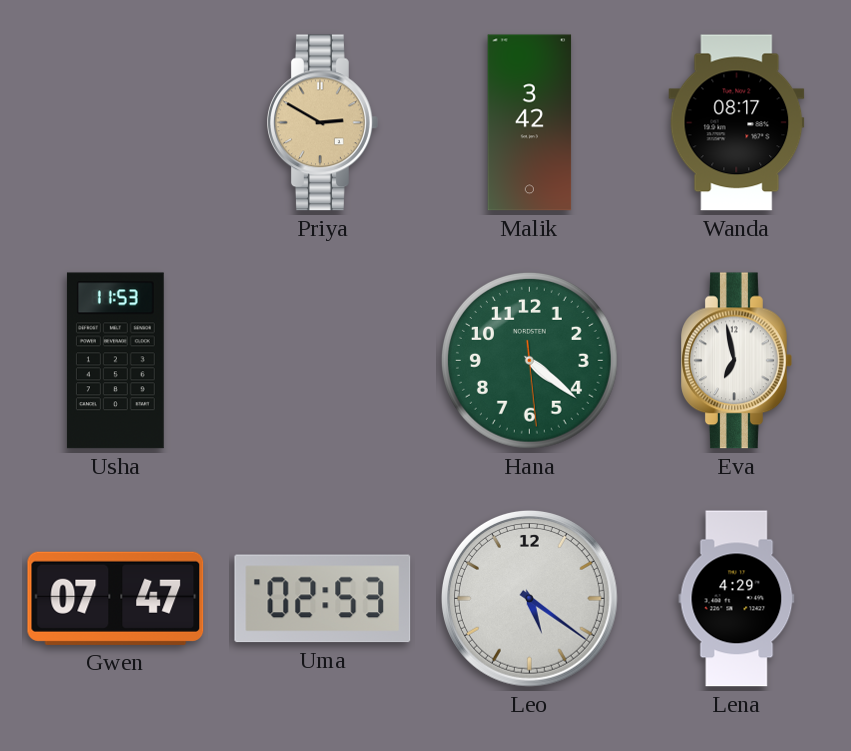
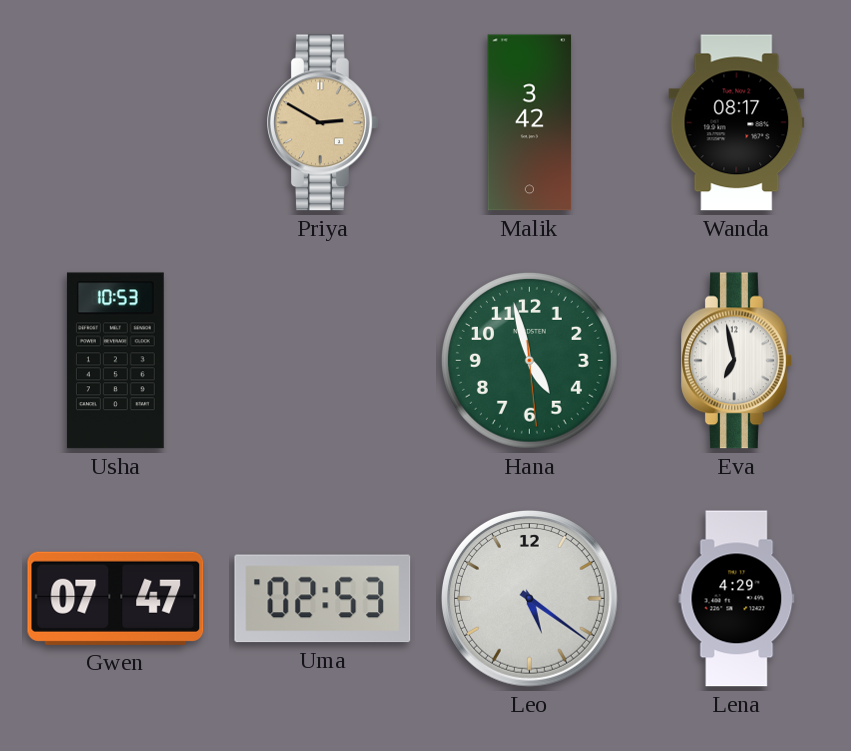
Usha: 11:53 -> 10:53
Hana: 4:21 -> 4:57
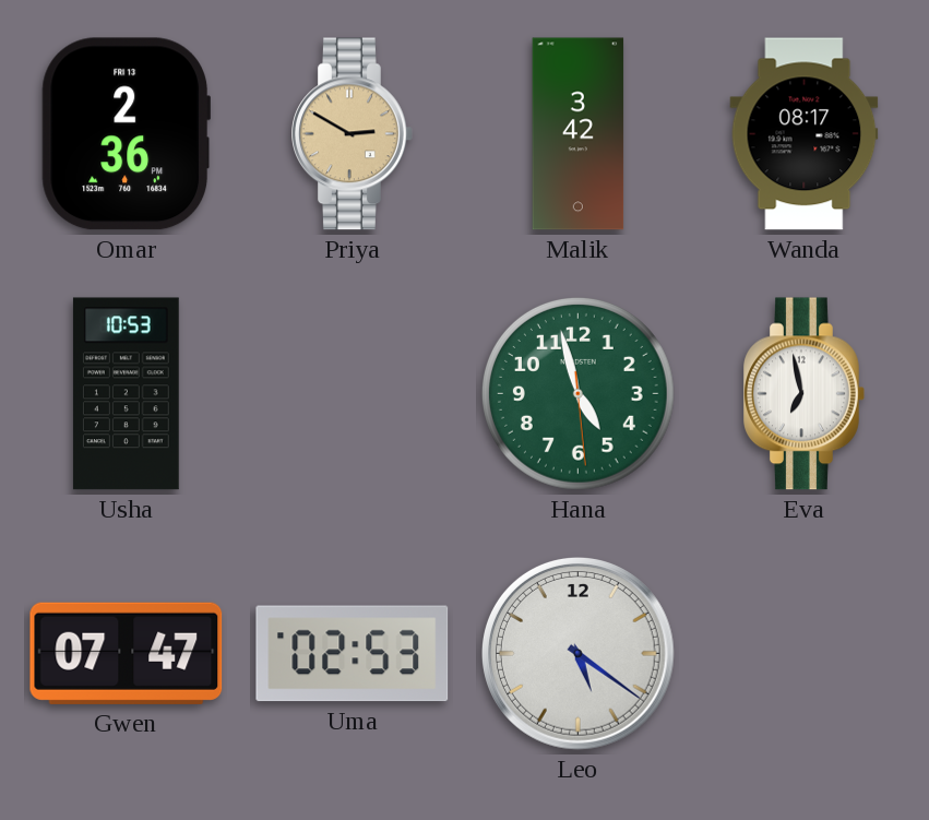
Omar: none -> 2:36
Lena: 4:29 -> none
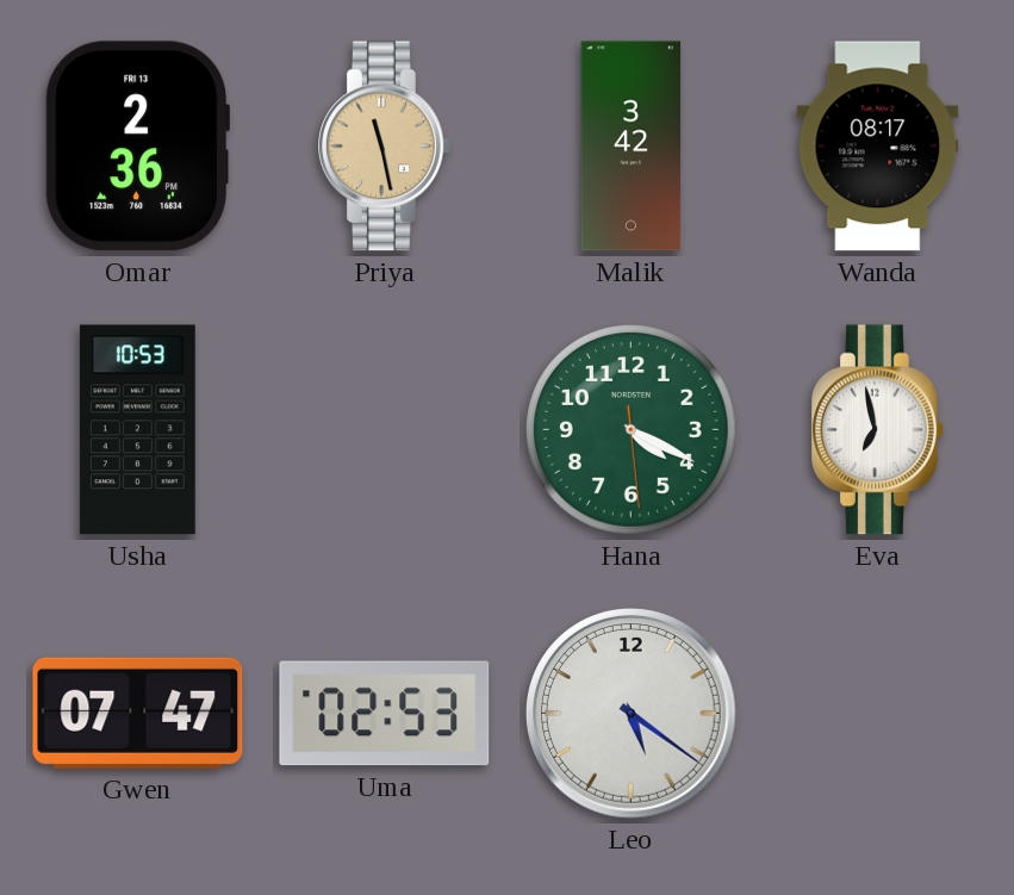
Priya: 2:50 -> 11:28
Hana: 4:57 -> 4:19
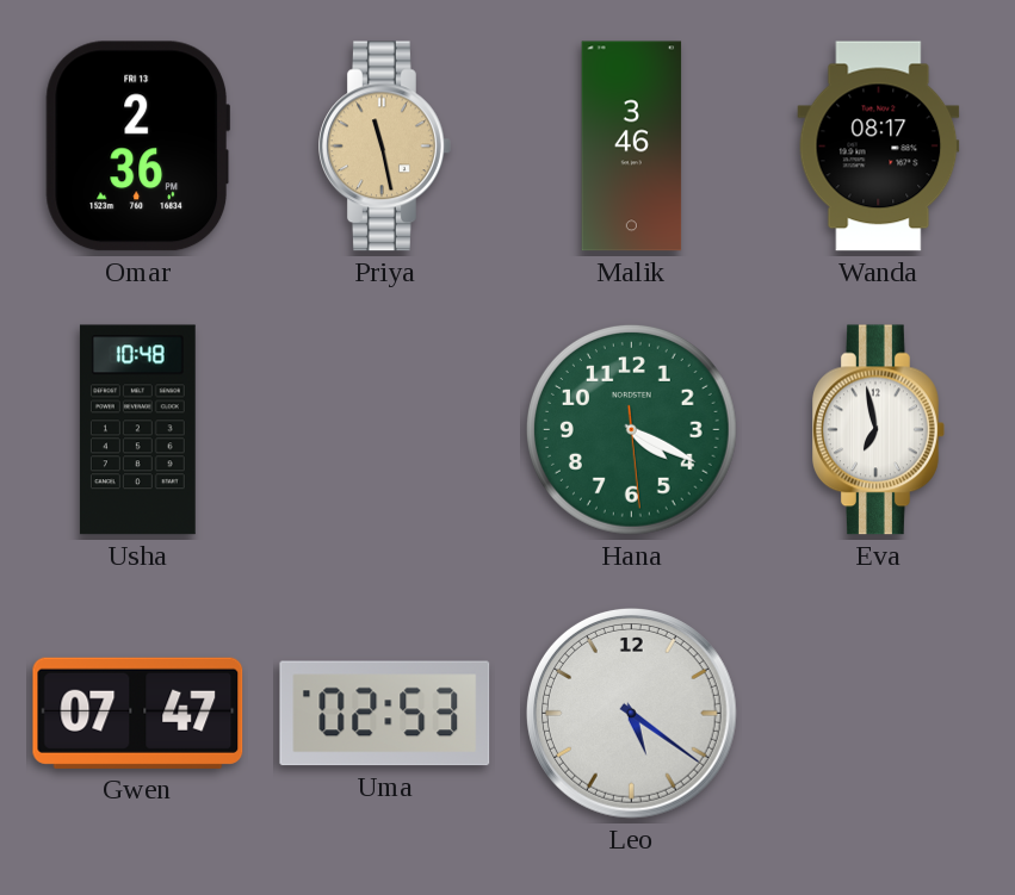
Malik: 3:42 -> 3:46
Usha: 10:53 -> 10:48
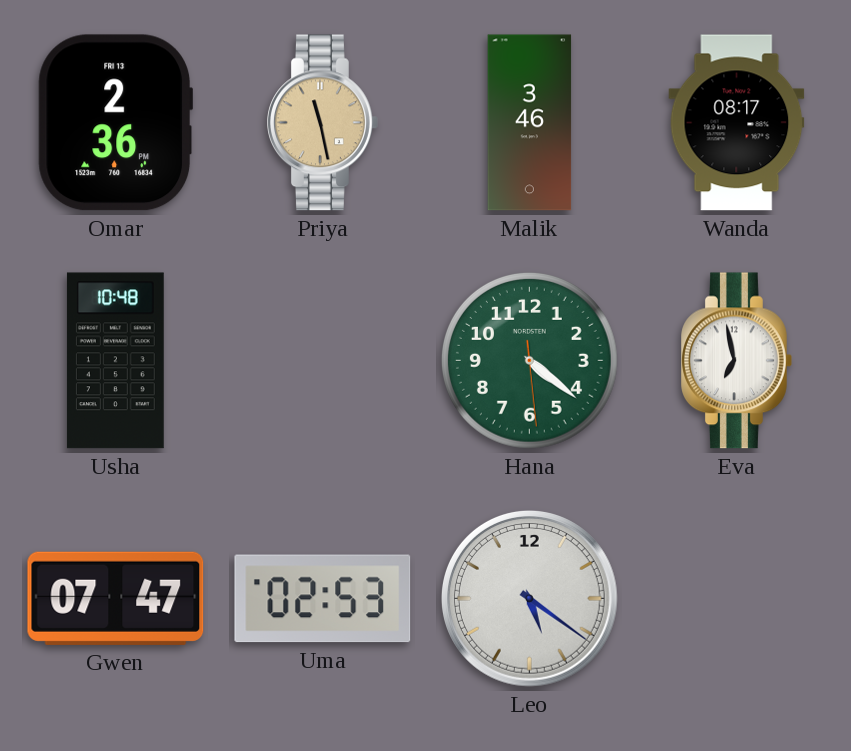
Hana: 4:19 -> 4:21
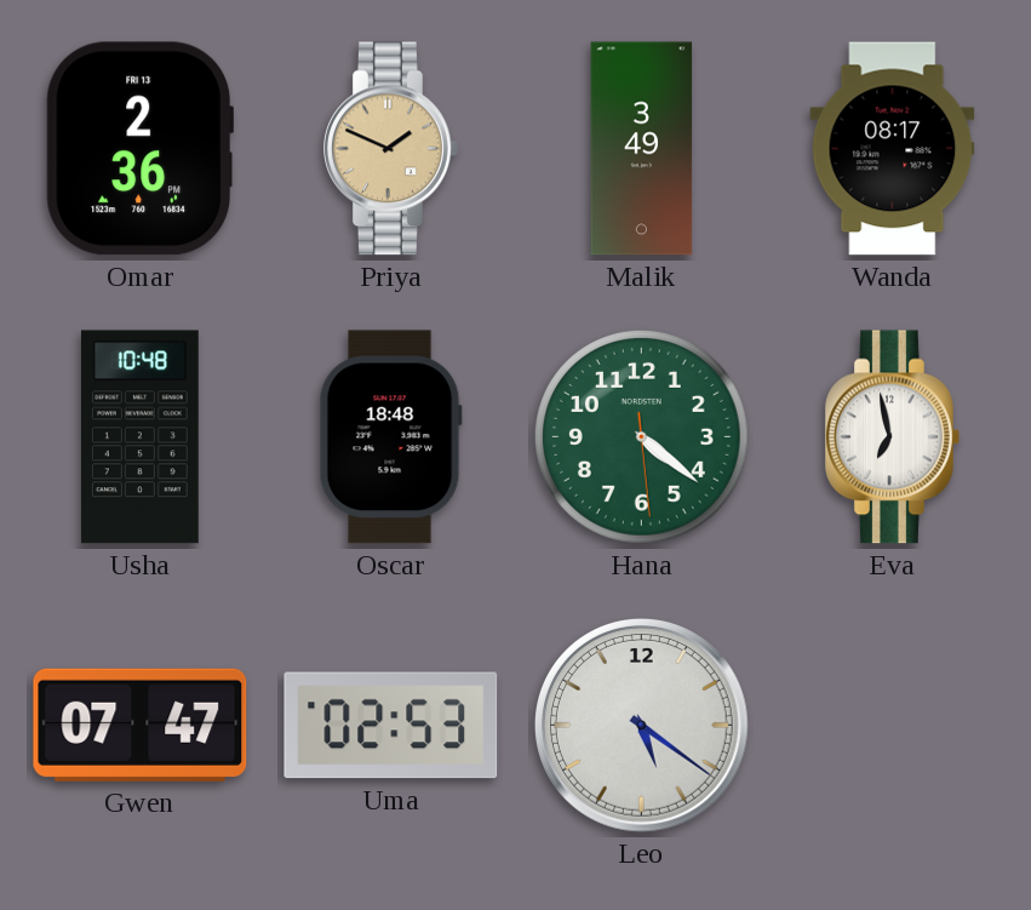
Priya: 11:28 -> 1:49
Malik: 3:46 -> 3:49
Oscar: none -> 18:48
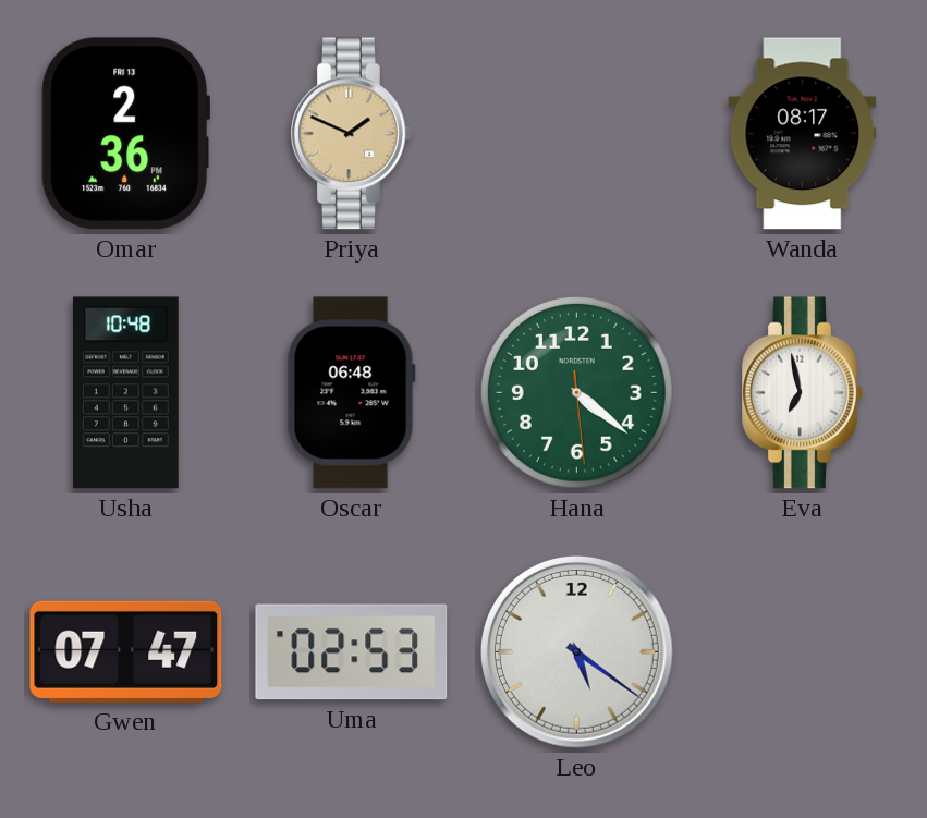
Malik: 3:49 -> none
Oscar: 18:48 -> 06:48
